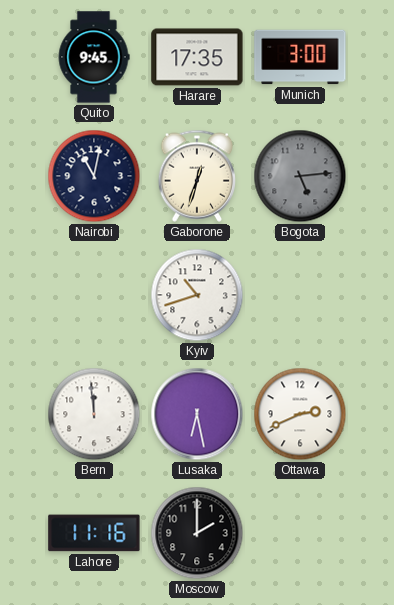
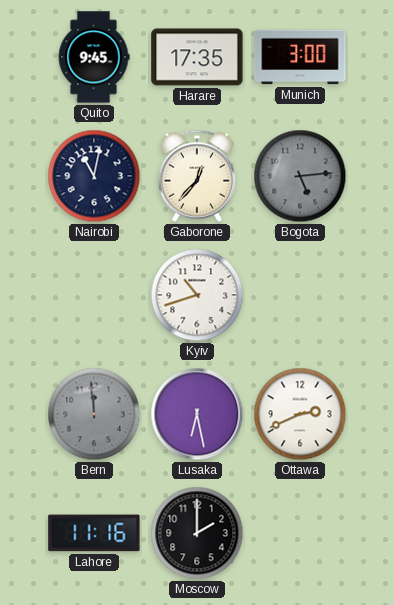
Gaborone: 12:33 -> 12:37
Bern dial: white -> grey
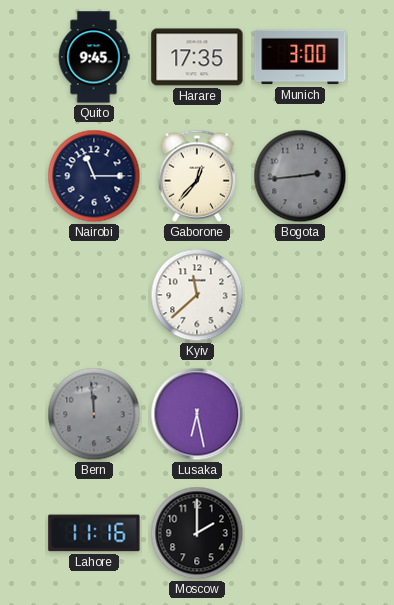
Nairobi: 11:02 -> 11:15
Bogota: 5:14 -> 2:44
Kyiv: 10:42 -> 11:38
Ottawa: 2:41 -> none
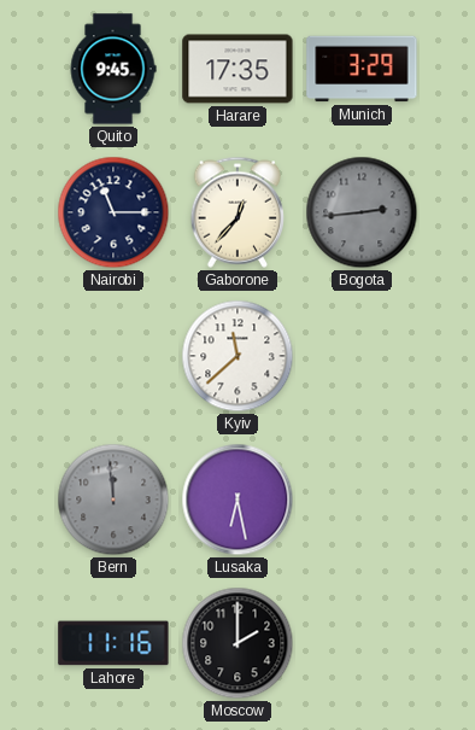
Munich: 3:00 -> 3:29
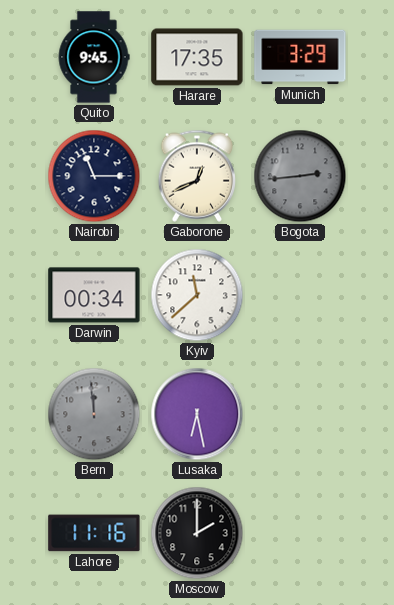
Gaborone: 12:37 -> 12:41
Darwin: none -> 00:34
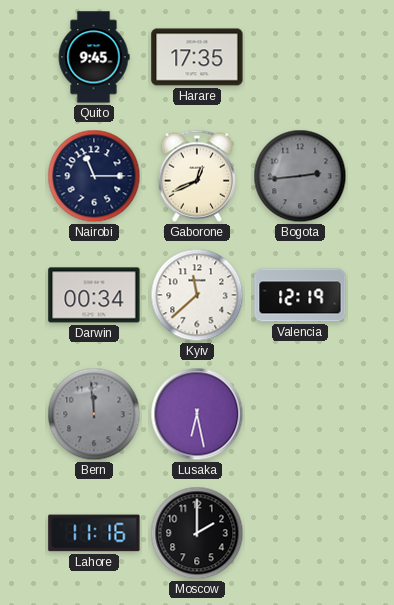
Munich: 3:29 -> none
Valencia: none -> 12:19
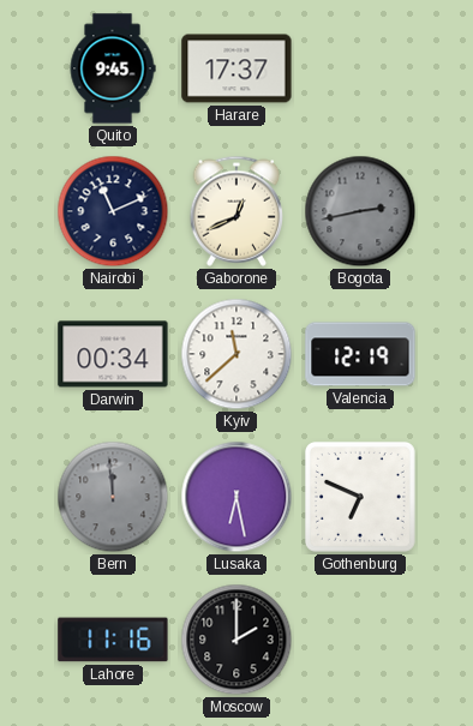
Harare: 17:35 -> 17:37
Nairobi: 11:15 -> 11:11
Bogota: 2:44 -> 2:43
Gothenburg: none -> 6:49
